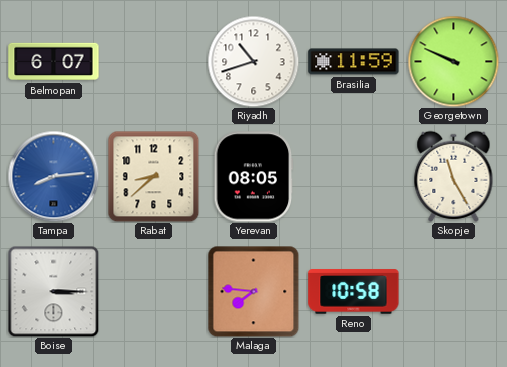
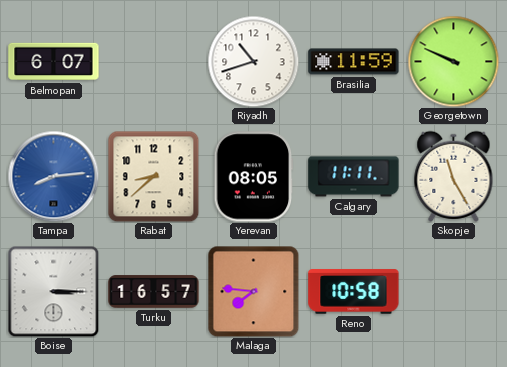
Calgary: none -> 11:11
Turku: none -> 16:57
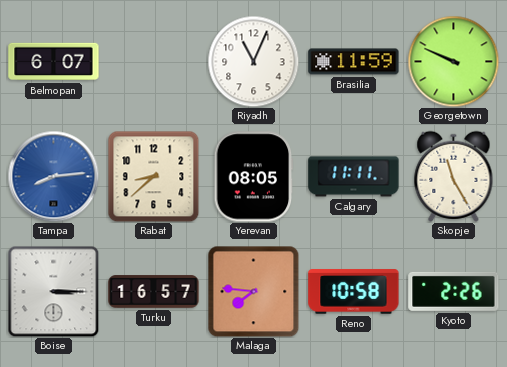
Riyadh: 10:42 -> 11:04
Kyoto: none -> 2:26
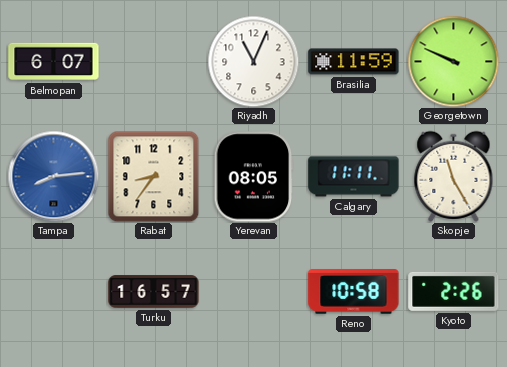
Rabat: 8:38 -> 8:36
Boise: 3:15 -> none
Malaga: 7:46 -> none
